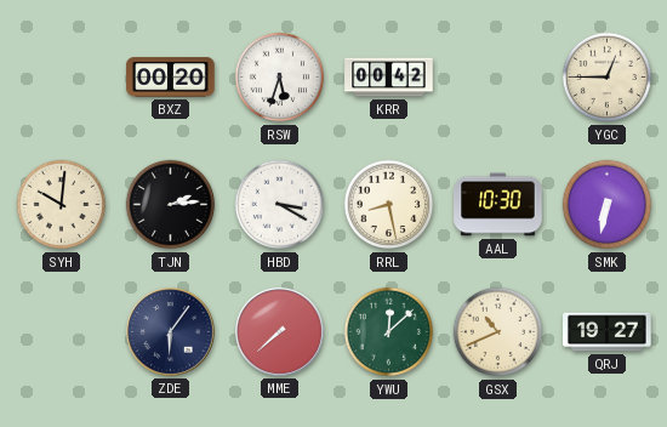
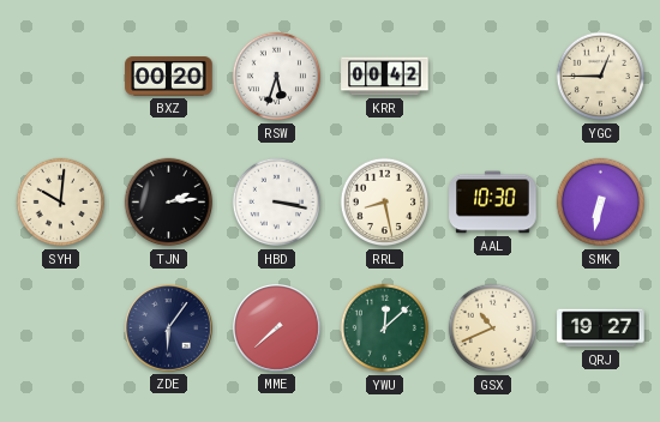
HBD: 3:20 -> 3:17
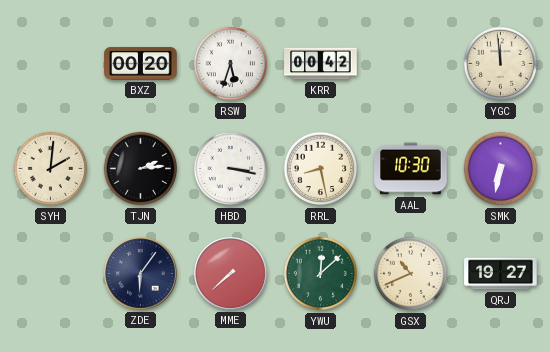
YGC: 12:45 -> 11:59
SYH: 10:01 -> 2:01
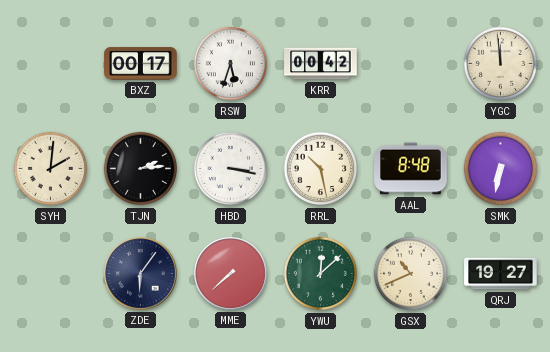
BXZ: 00:20 -> 00:17
RRL: 8:28 -> 10:28
AAL: 10:30 -> 8:48
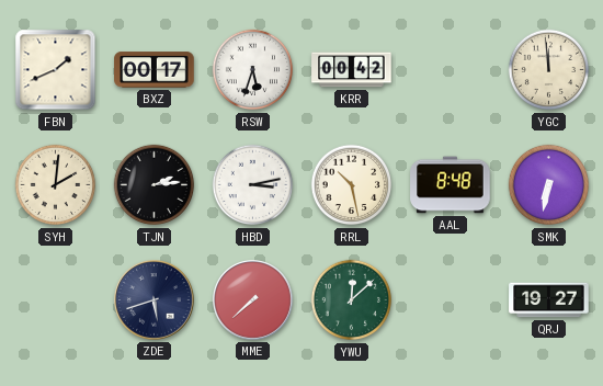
FBN: none -> 1:41
HBD: 3:17 -> 3:13
ZDE: 6:06 -> 5:42
GSX: 10:41 -> none
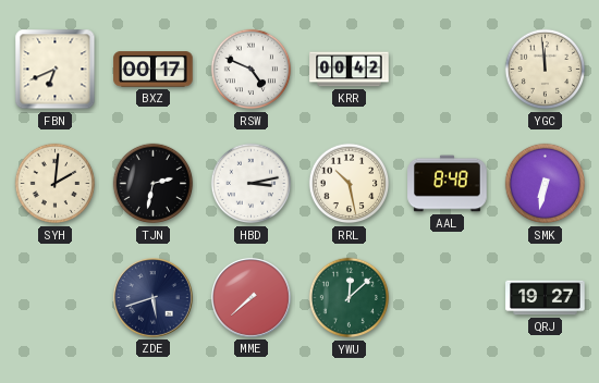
FBN: 1:41 -> 6:41
RSW: 5:33 -> 4:49
TJN: 2:14 -> 2:32
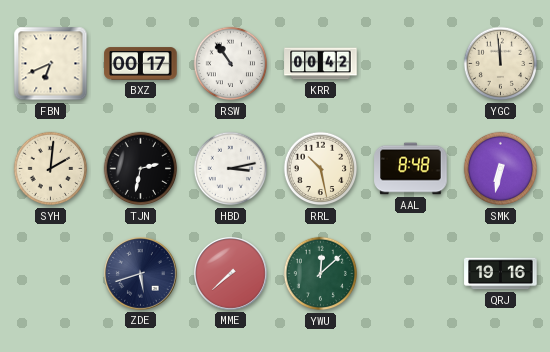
RSW: 4:49 -> 10:54
QRJ: 19:27 -> 19:16
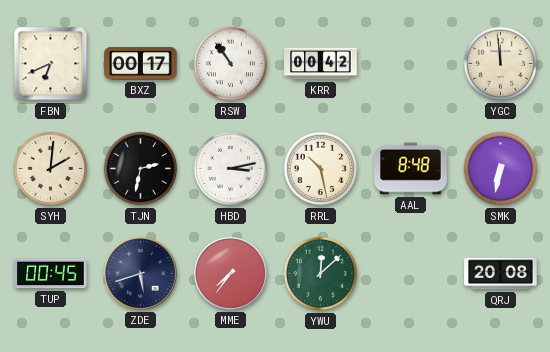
TUP: none -> 00:45
MME: 7:38 -> 7:36
QRJ: 19:16 -> 20:08
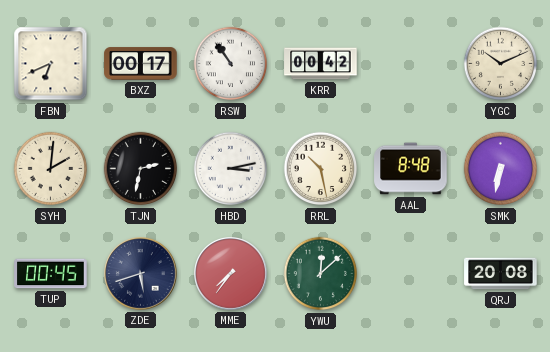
YGC: 11:59 -> 10:11
